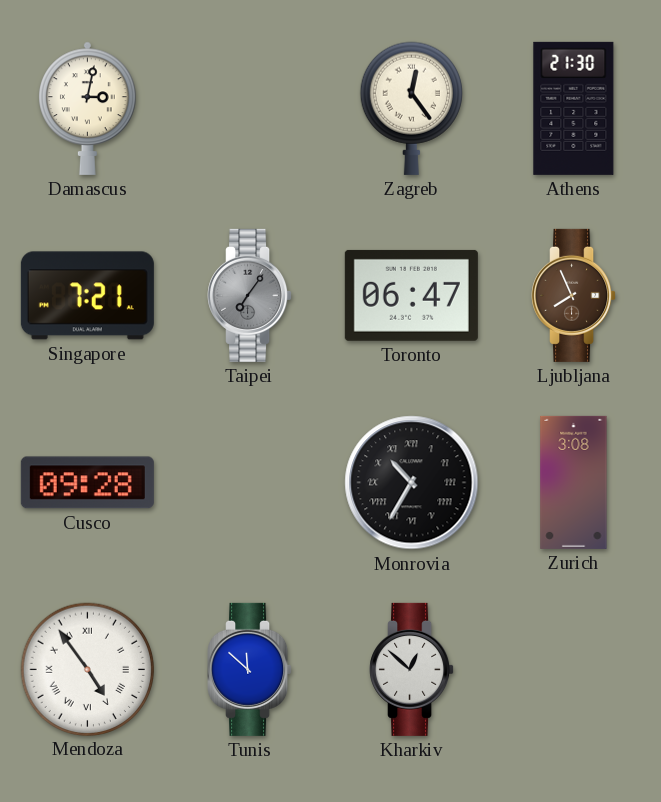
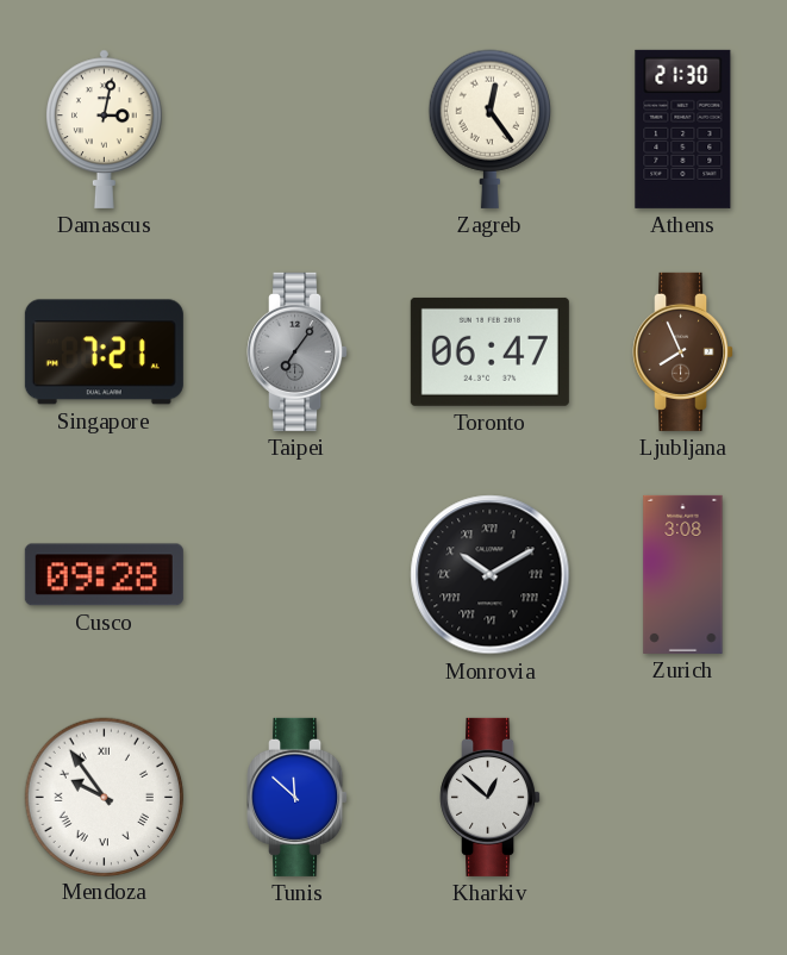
Monrovia: 10:35 -> 10:10
Mendoza: 4:54 -> 9:54
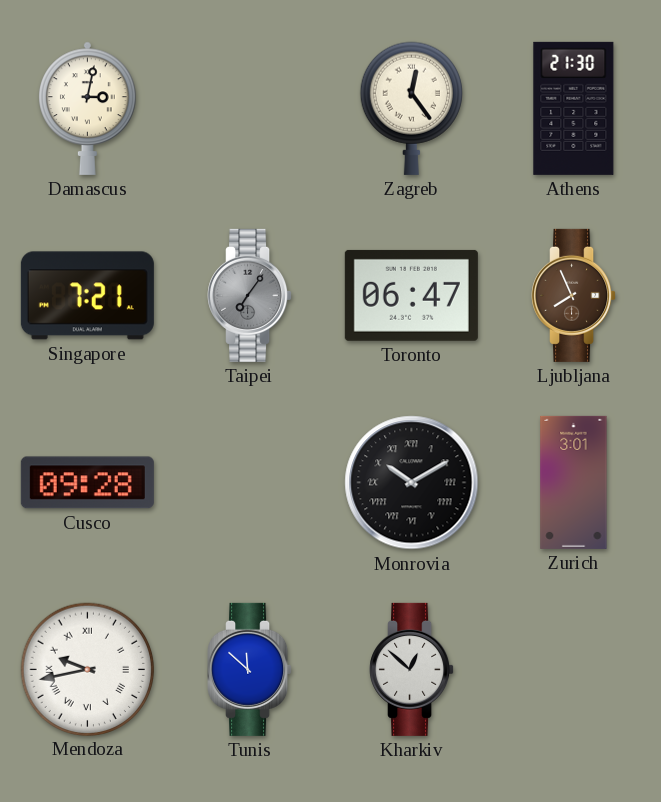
Zurich: 3:08 -> 3:01
Mendoza: 9:54 -> 9:43
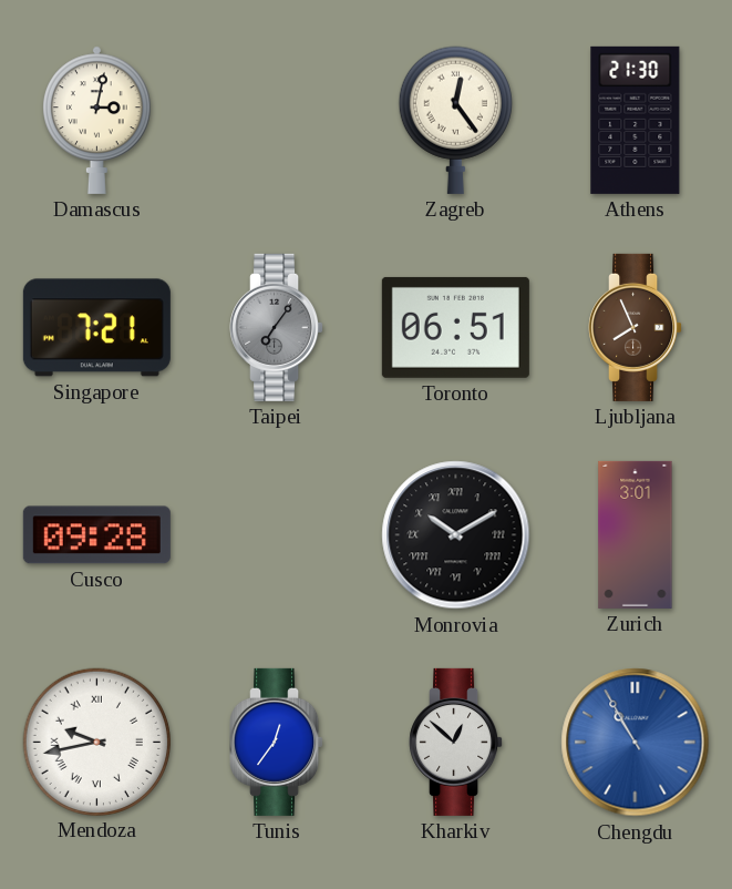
Toronto: 06:47 -> 06:51
Tunis: 11:52 -> 12:36
Chengdu: none -> 10:55
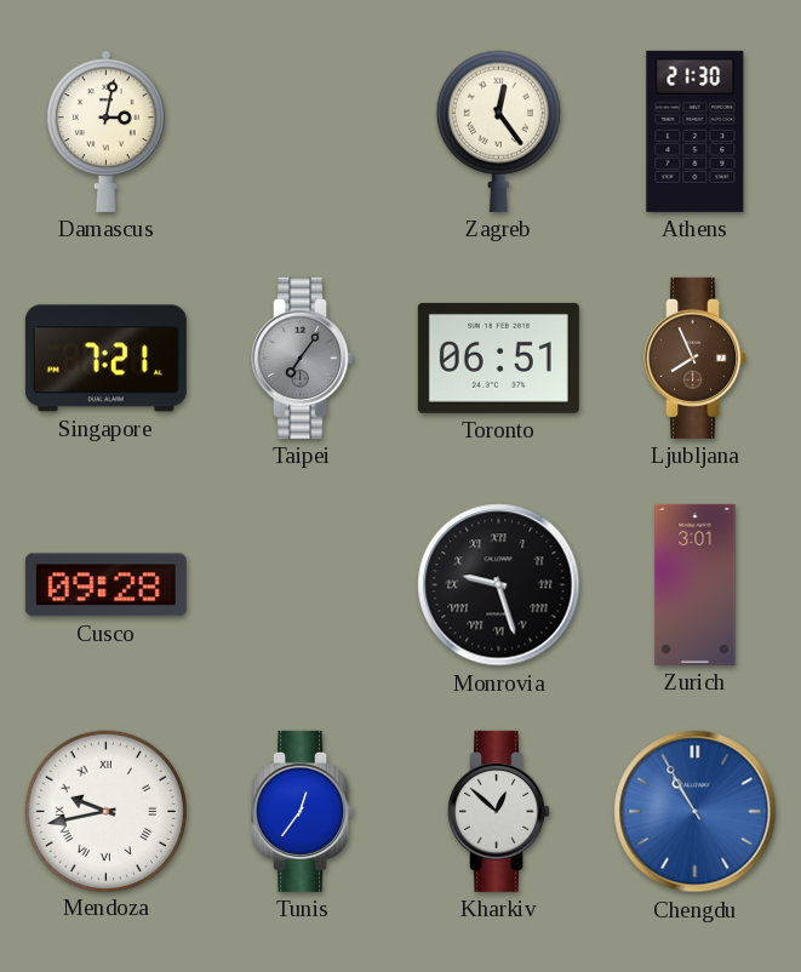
Monrovia: 10:10 -> 9:27
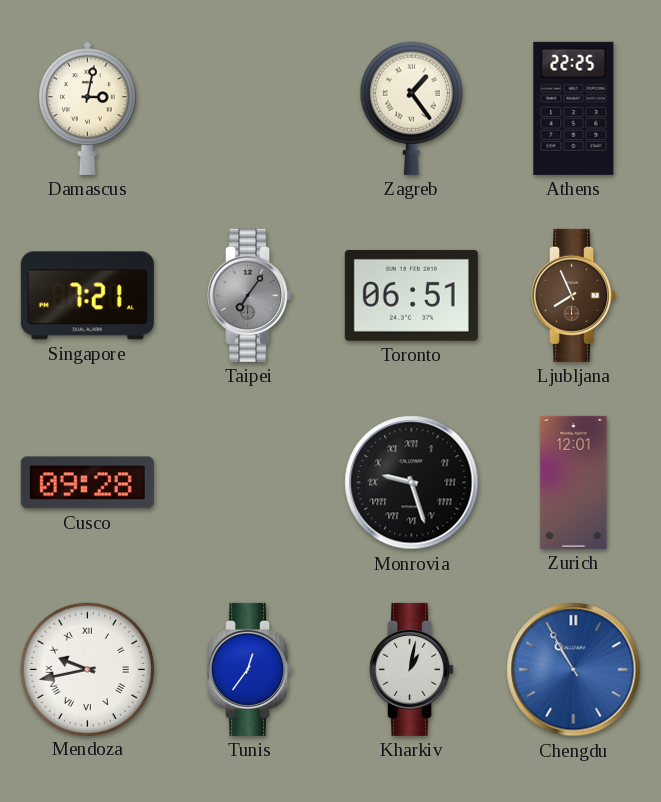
Zagreb: 12:24 -> 1:24
Athens: 21:30 -> 22:25
Zurich: 3:01 -> 12:01
Kharkiv: 12:52 -> 1:02
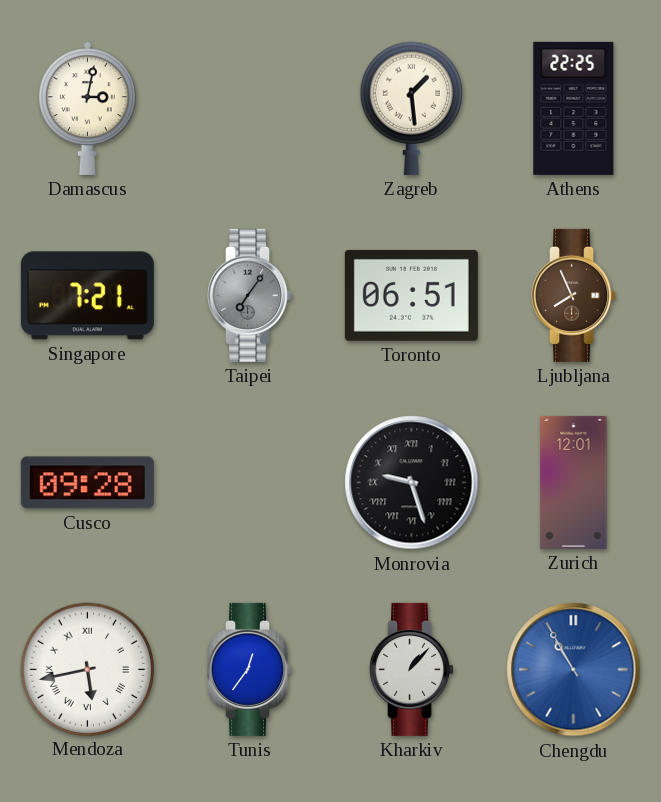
Zagreb: 1:24 -> 1:29
Mendoza: 9:43 -> 5:43
Kharkiv: 1:02 -> 1:07
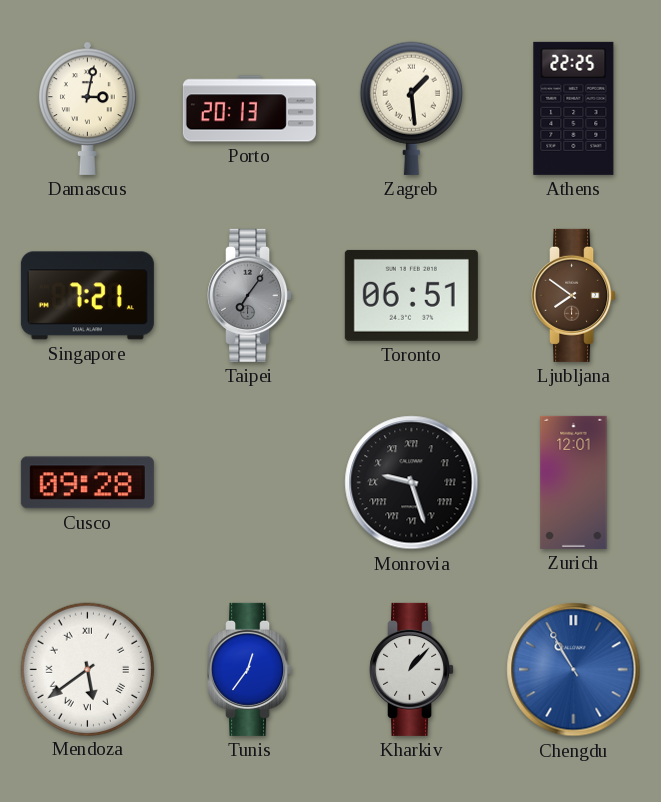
Porto: none -> 20:13
Ljubljana: 7:56 -> 7:51
Mendoza: 5:43 -> 5:39
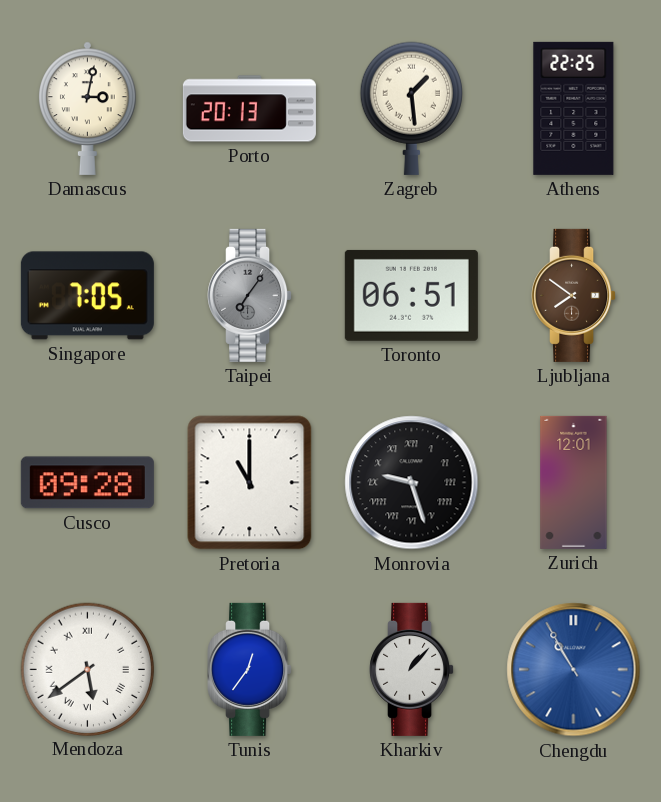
Singapore: 7:21 -> 7:05
Pretoria: none -> 11:00
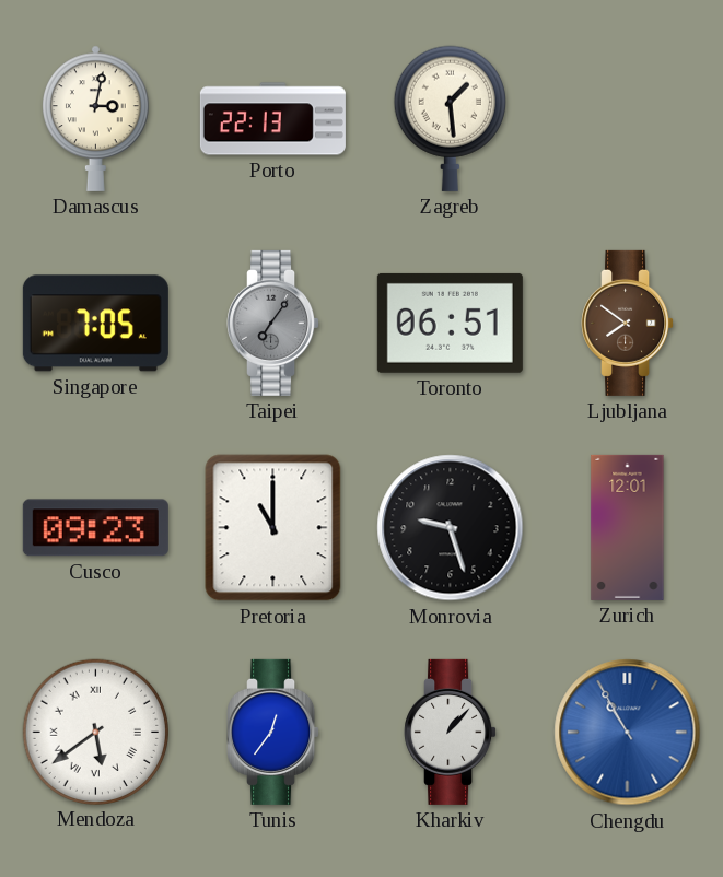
Porto: 20:13 -> 22:13
Athens: 22:25 -> none
Cusco: 09:28 -> 09:23
Monrovia numerals: Roman -> Arabic
